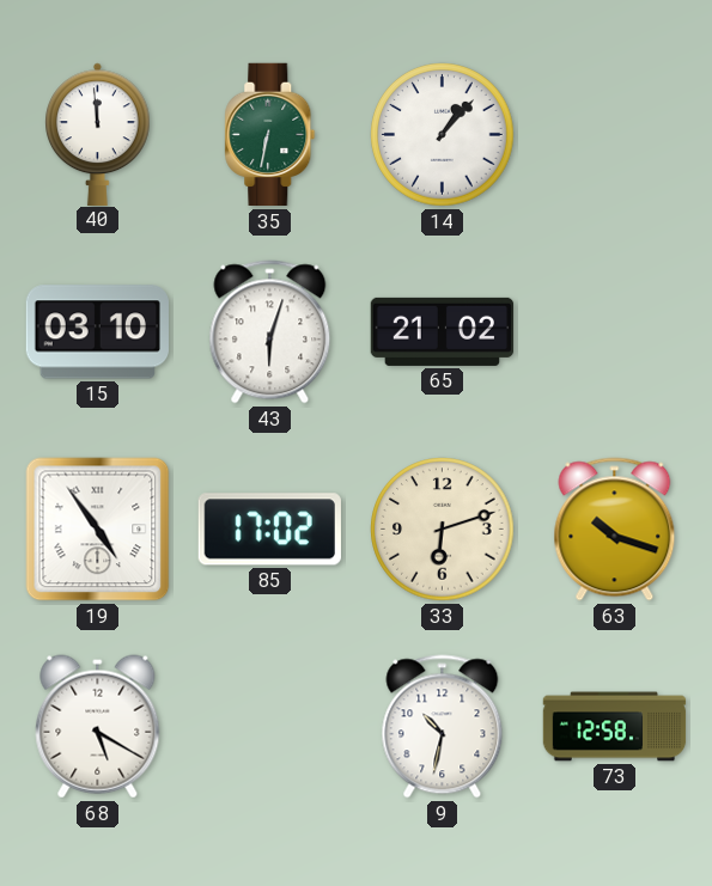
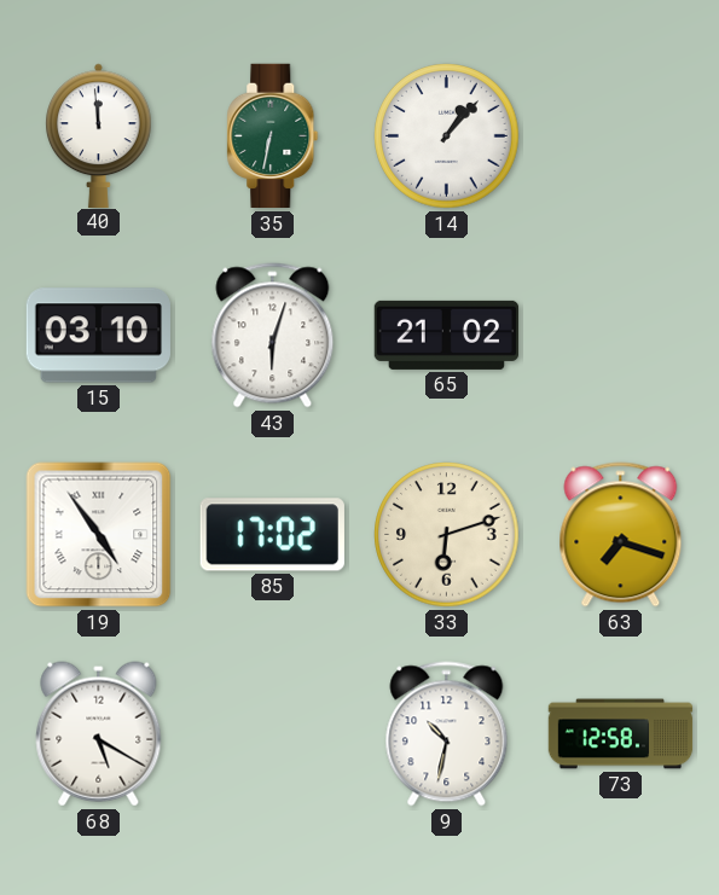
63: 10:18 -> 7:18
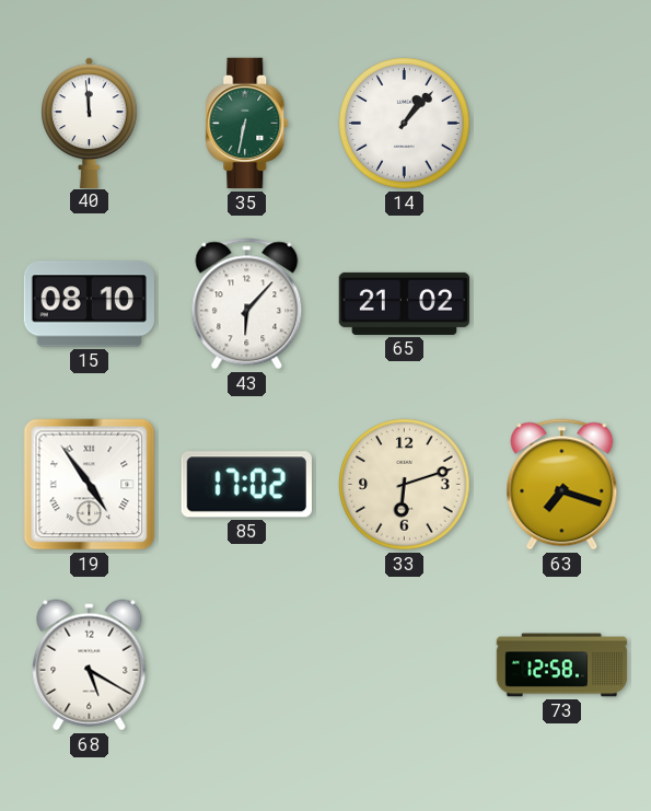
15: 03:10 -> 08:10
43: 6:03 -> 6:07
9: 10:32 -> none
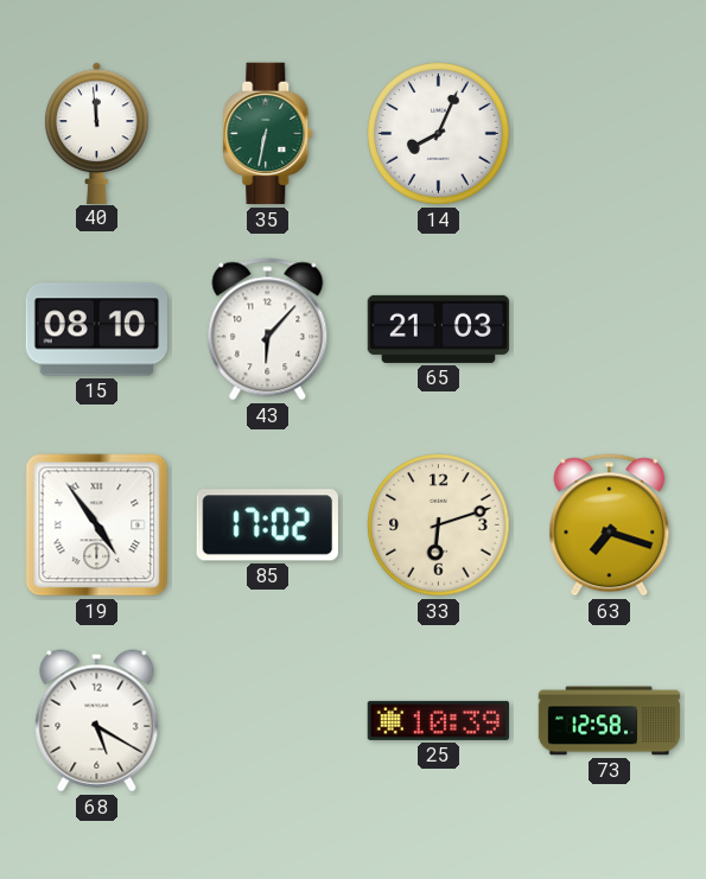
14: 1:07 -> 8:04
65: 21:02 -> 21:03
25: none -> 10:39
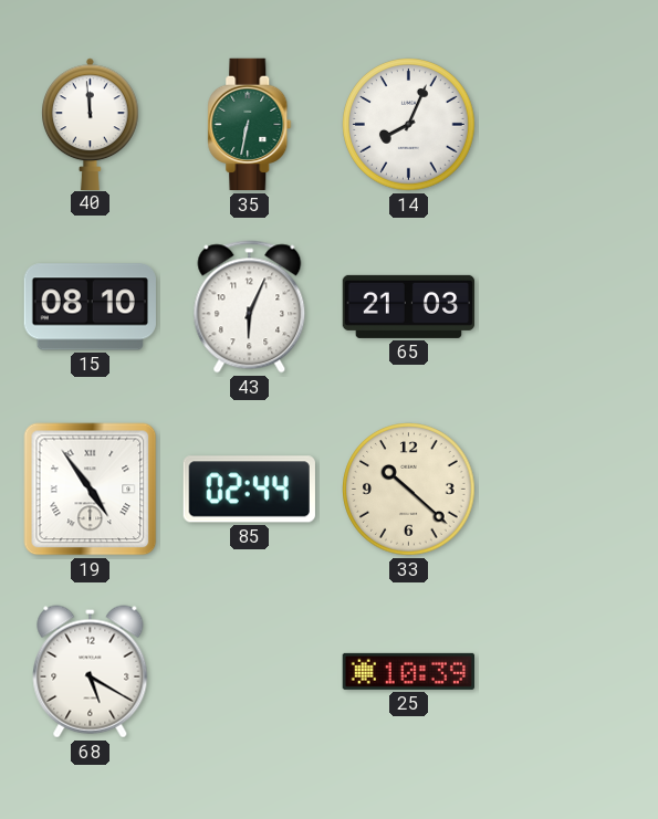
43: 6:07 -> 6:04
85: 17:02 -> 02:44
33: 6:12 -> 10:22
63: 7:18 -> none
73: 12:58 -> none
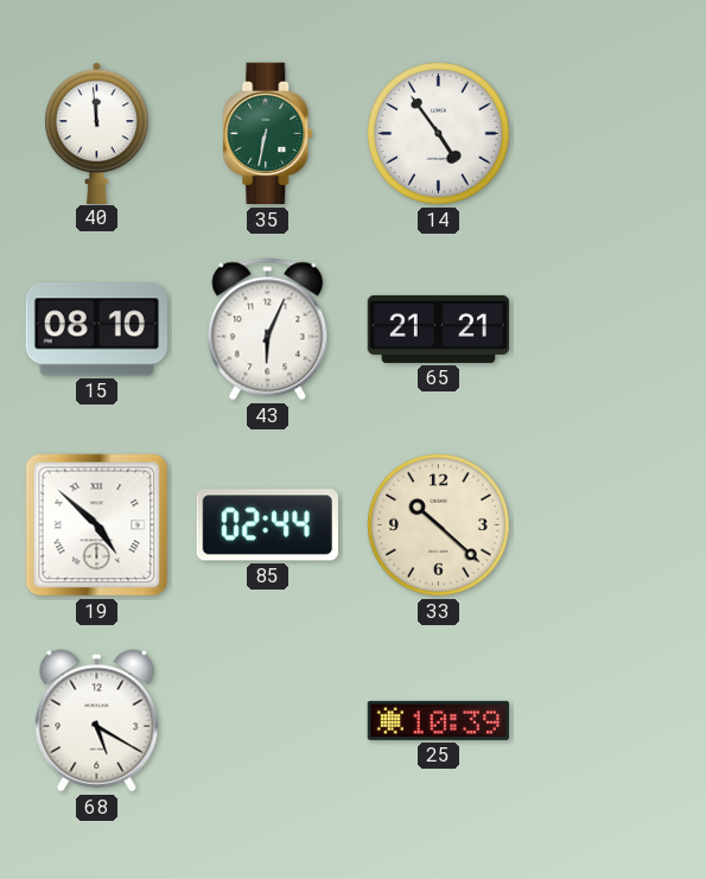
14: 8:04 -> 4:54
65: 21:03 -> 21:21
19: 4:54 -> 4:52
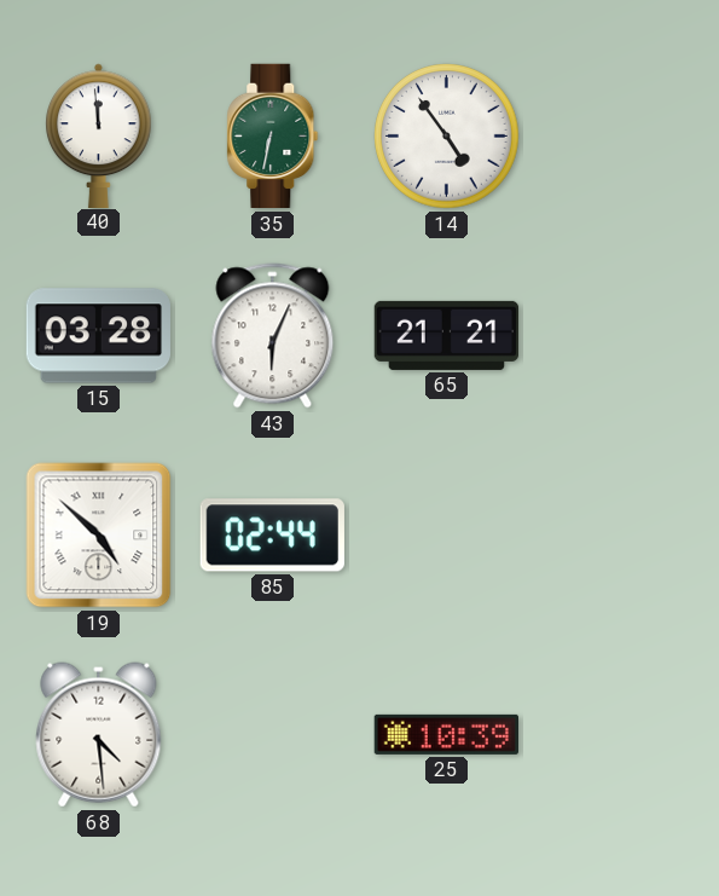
15: 08:10 -> 03:28
33: 10:22 -> none
68: 5:20 -> 4:29
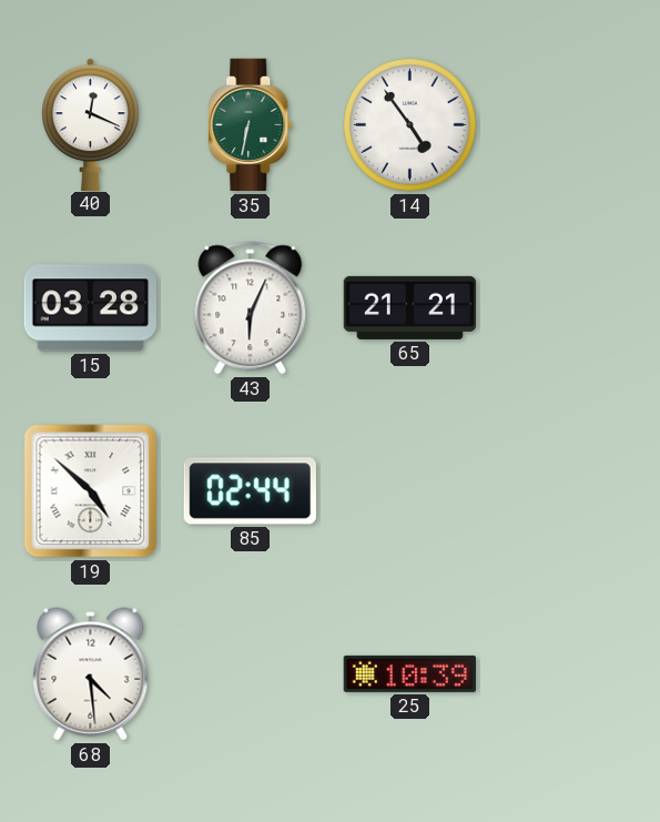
40: 11:59 -> 12:19
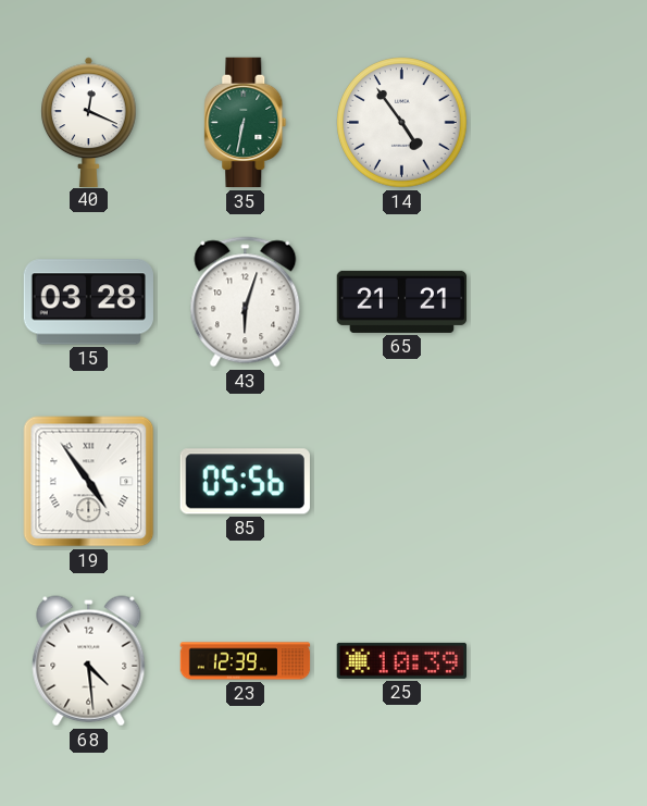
43: 6:04 -> 6:03
19: 4:52 -> 4:54
85: 02:44 -> 05:56
23: none -> 12:39
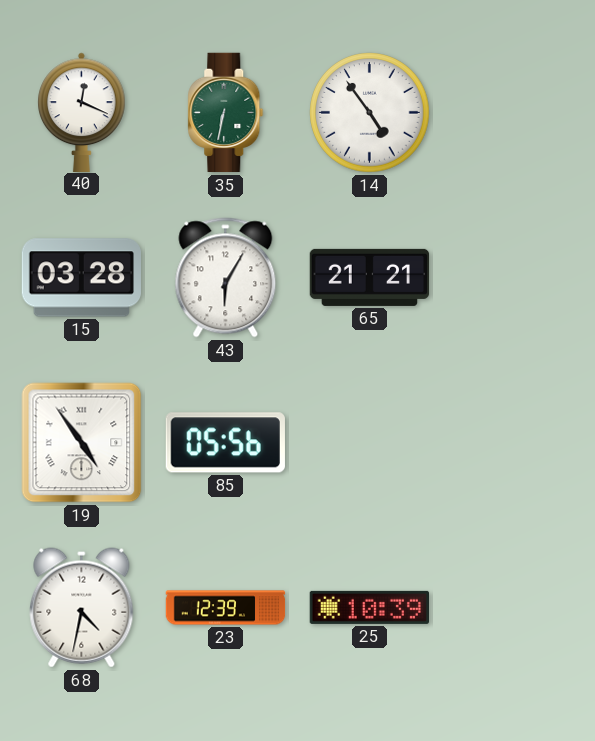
43: 6:03 -> 6:05
68: 4:29 -> 4:32
